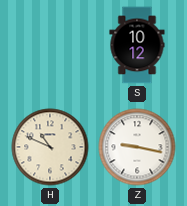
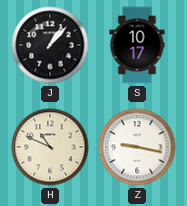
J: none -> 1:07
S: 10:12 -> 10:17
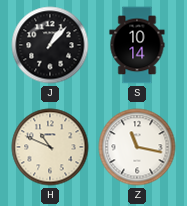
S: 10:17 -> 10:14
Z: 9:17 -> 11:17
